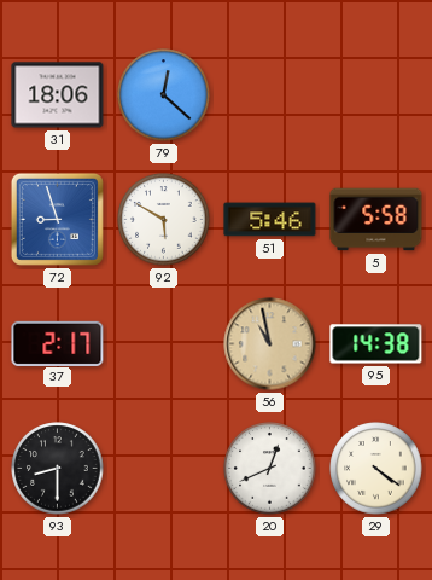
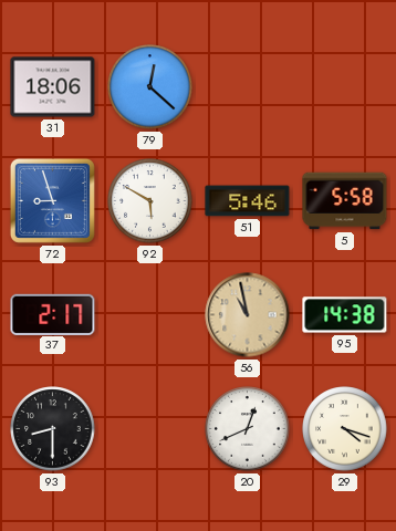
29: 4:21 -> 4:18
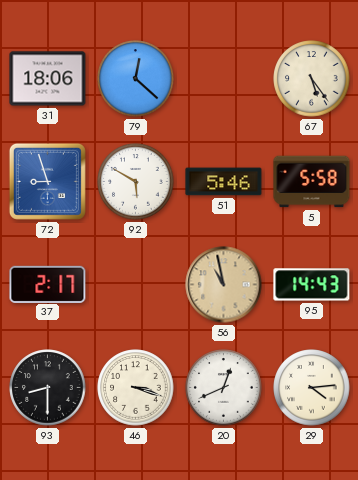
67: none -> 5:24
95: 14:38 -> 14:43
46: none -> 3:18
29: 4:18 -> 4:14
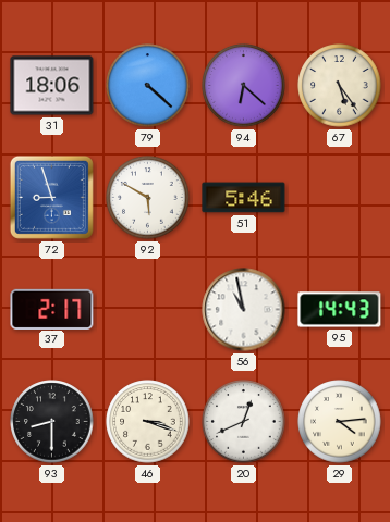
79: 12:22 -> 4:22
94: none -> 6:22
5: 5:58 -> none
56 dial: champagne -> white
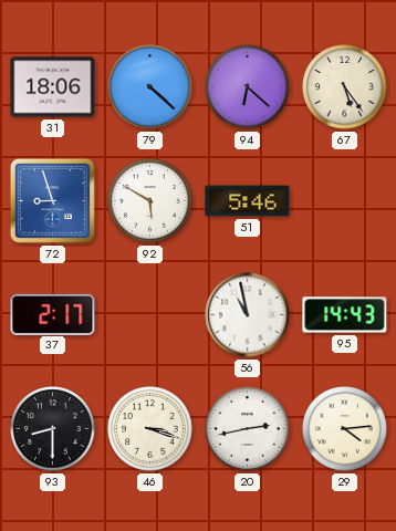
20: 12:41 -> 2:43
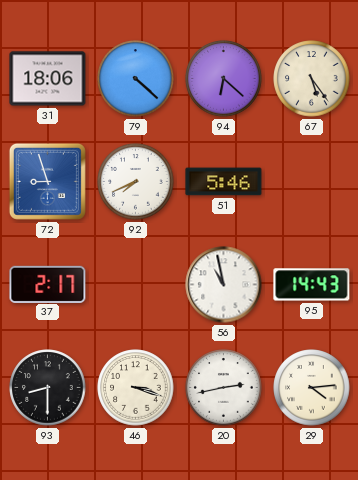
92: 5:50 -> 7:41
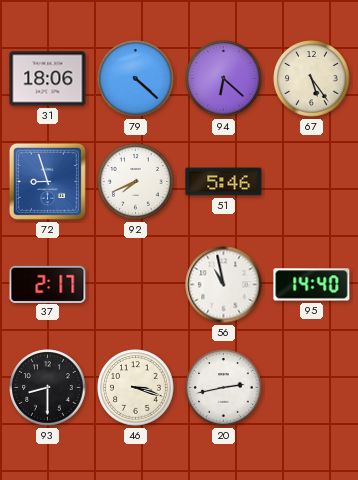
95: 14:43 -> 14:40
29: 4:14 -> none
